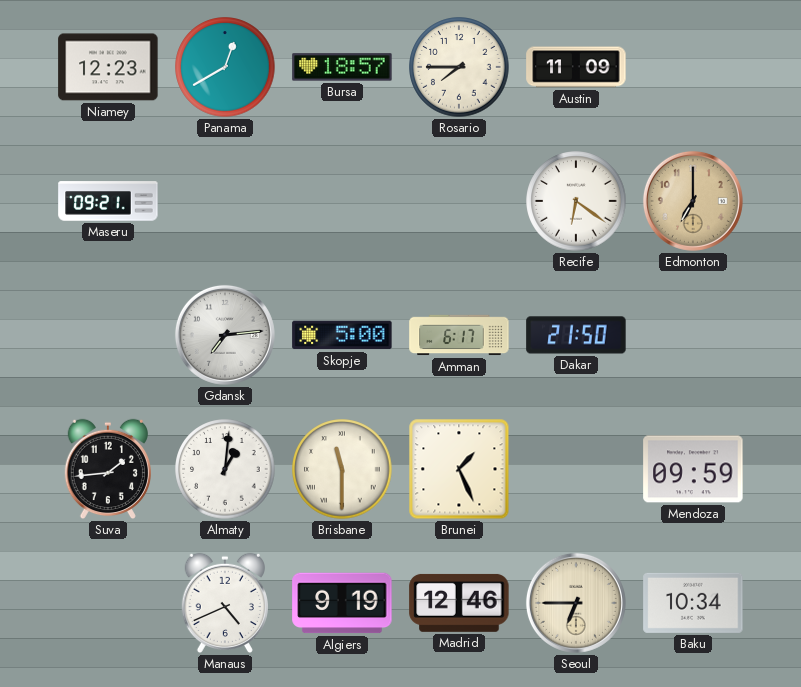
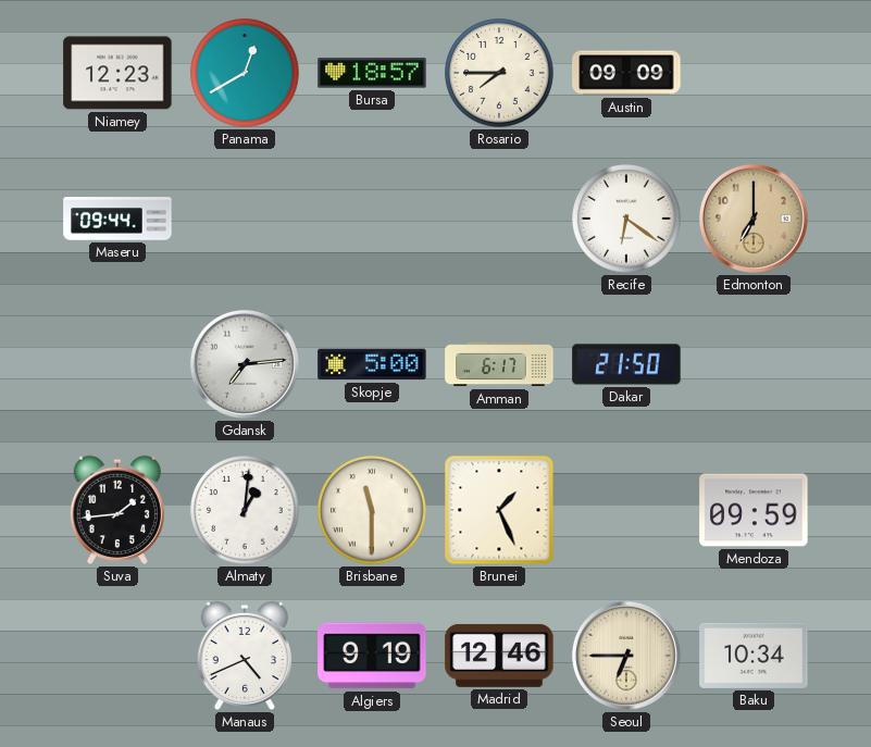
Austin: 11:09 -> 09:09
Maseru: 09:21 -> 09:44
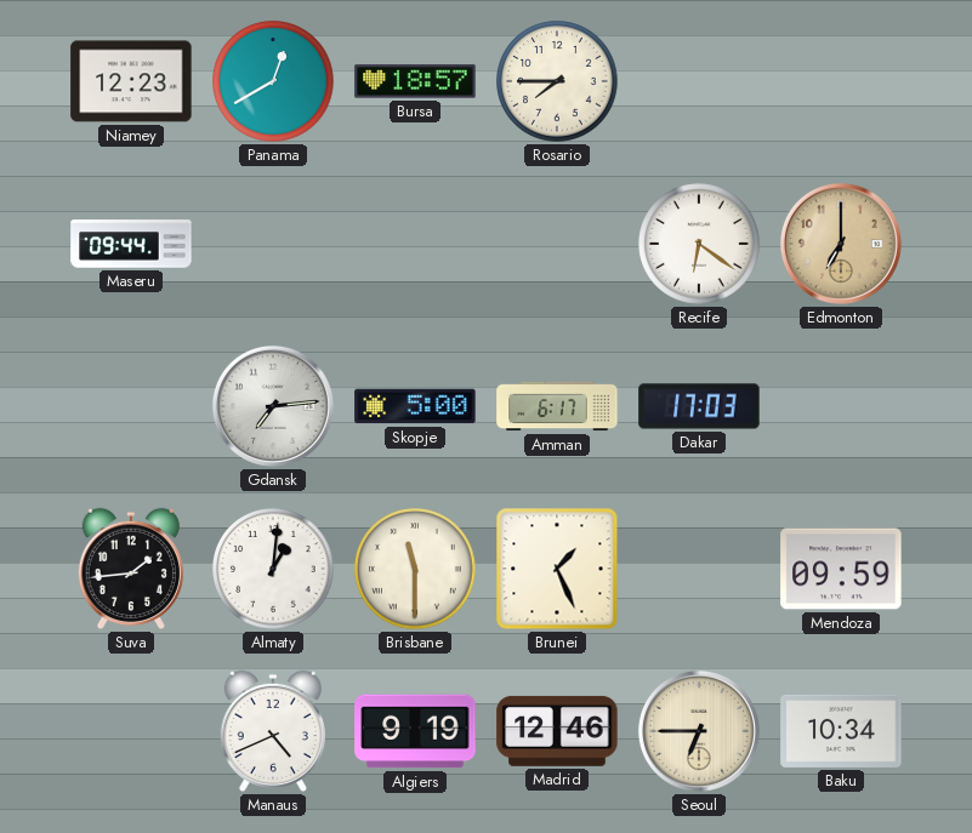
Austin: 09:09 -> none
Dakar: 21:50 -> 17:03
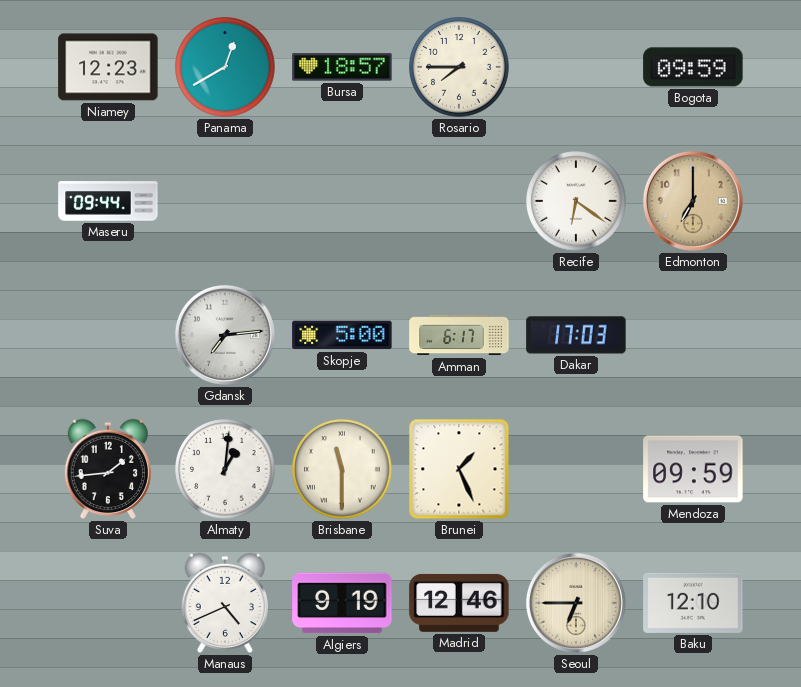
Bogota: none -> 09:59
Baku: 10:34 -> 12:10
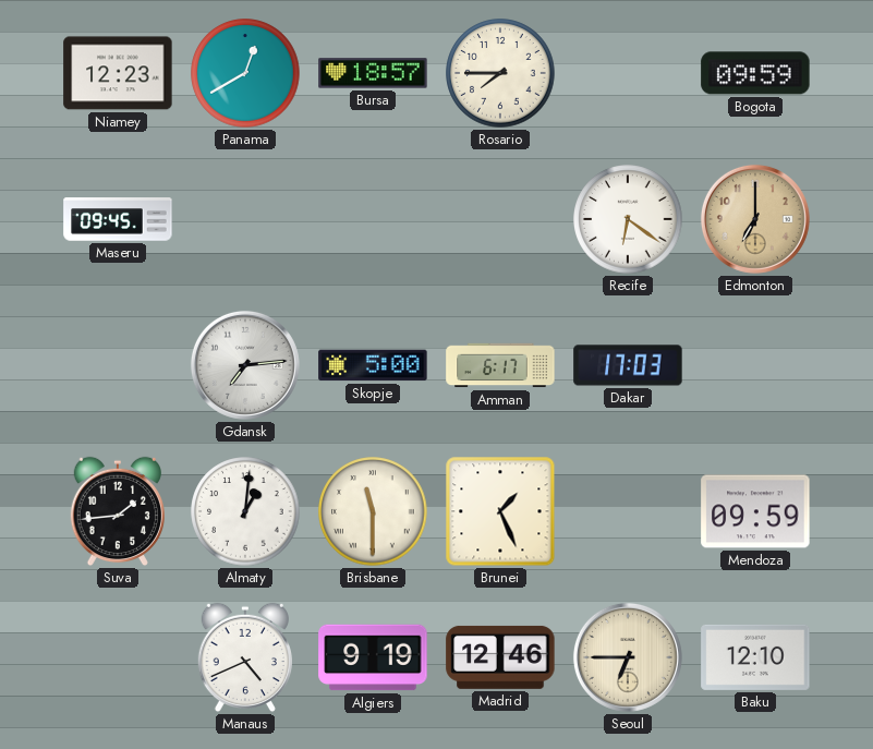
Maseru: 09:44 -> 09:45
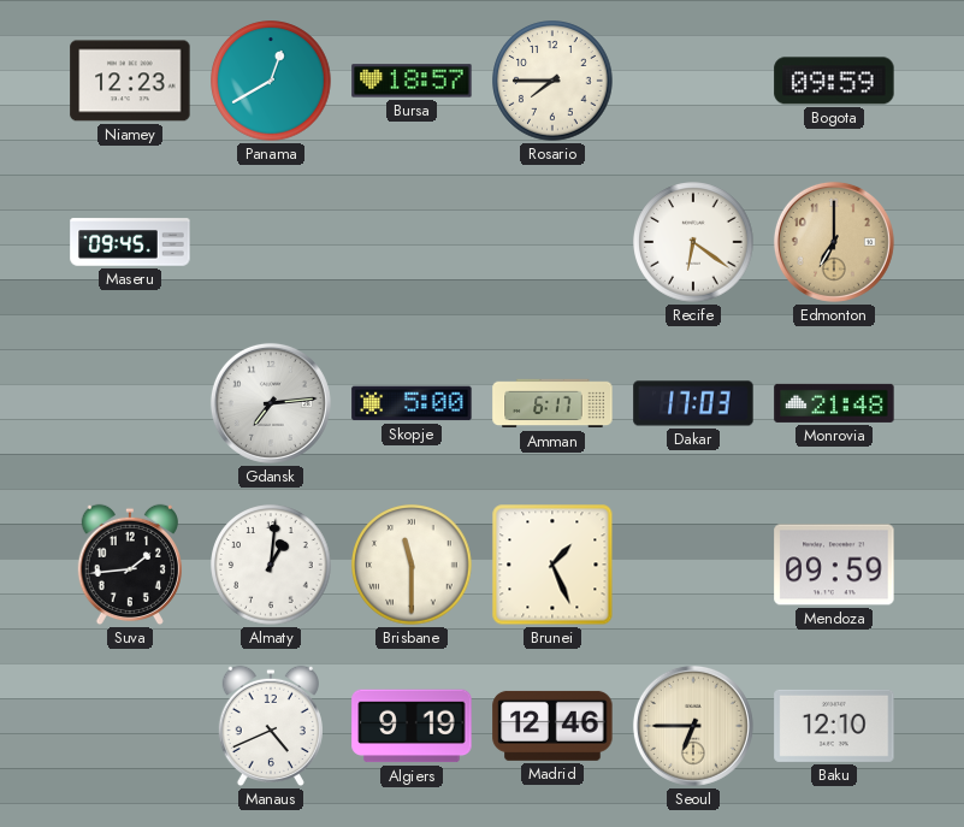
Monrovia: none -> 21:48
